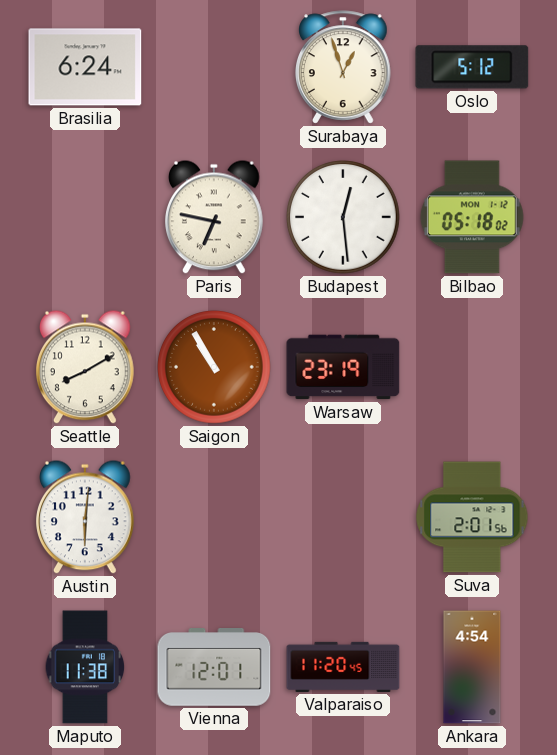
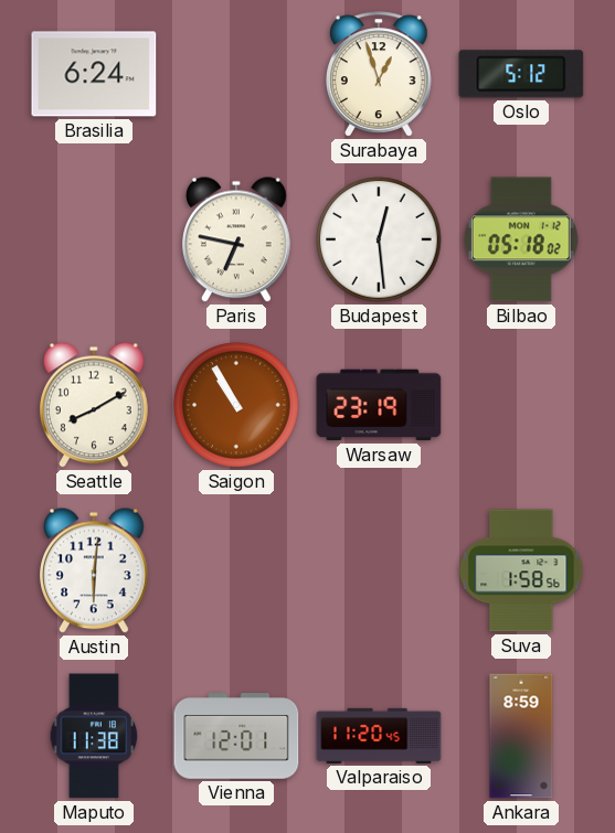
Suva: 2:01 -> 1:58
Ankara: 4:54 -> 8:59
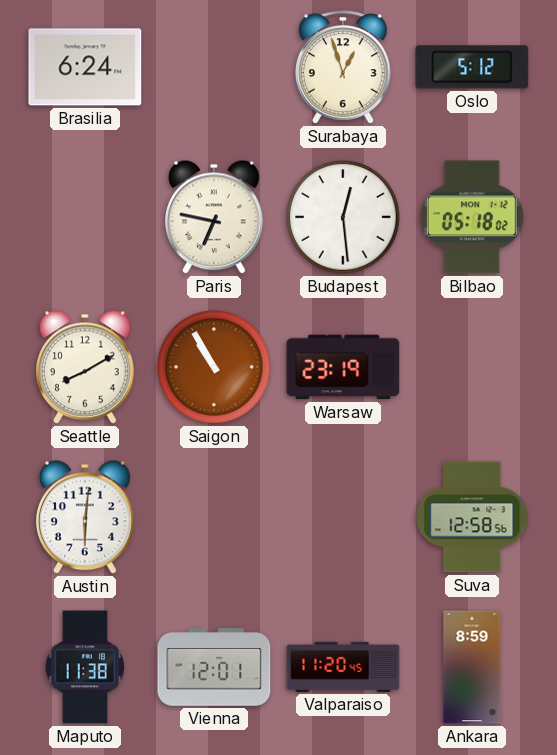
Suva: 1:58 -> 12:58
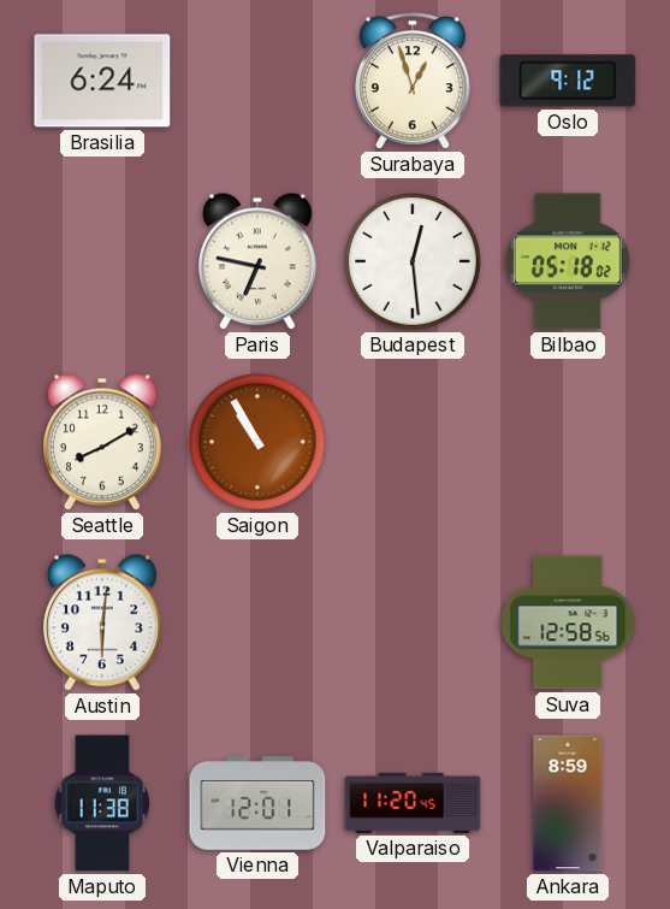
Oslo: 5:12 -> 9:12
Warsaw: 23:19 -> none
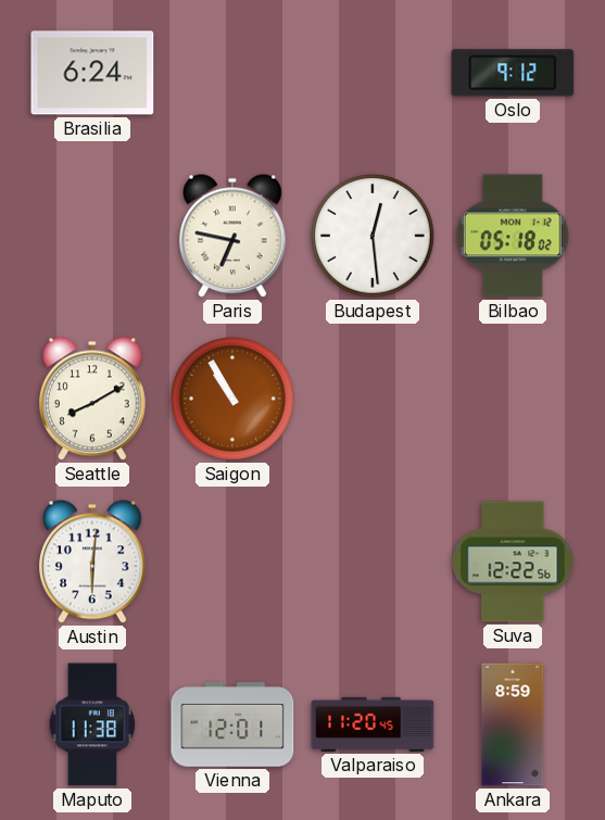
Surabaya: 12:57 -> none
Suva: 12:58 -> 12:22
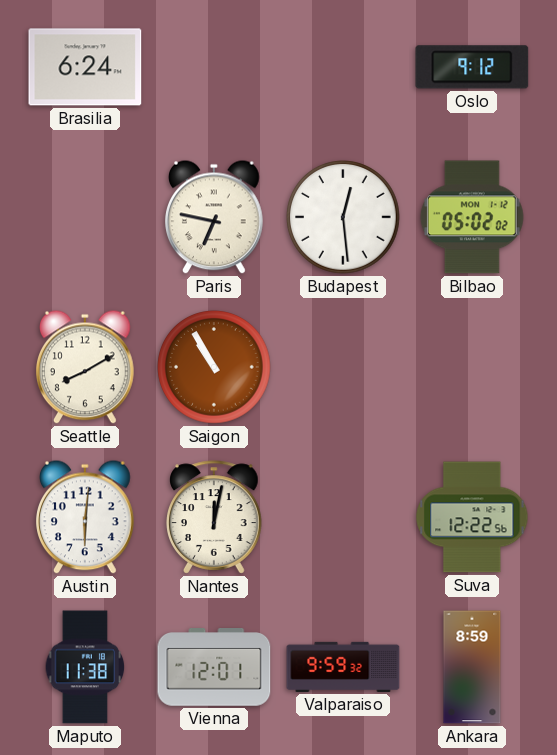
Bilbao: 05:18 -> 05:02
Nantes: none -> 12:02
Valparaiso: 11:20 -> 9:59
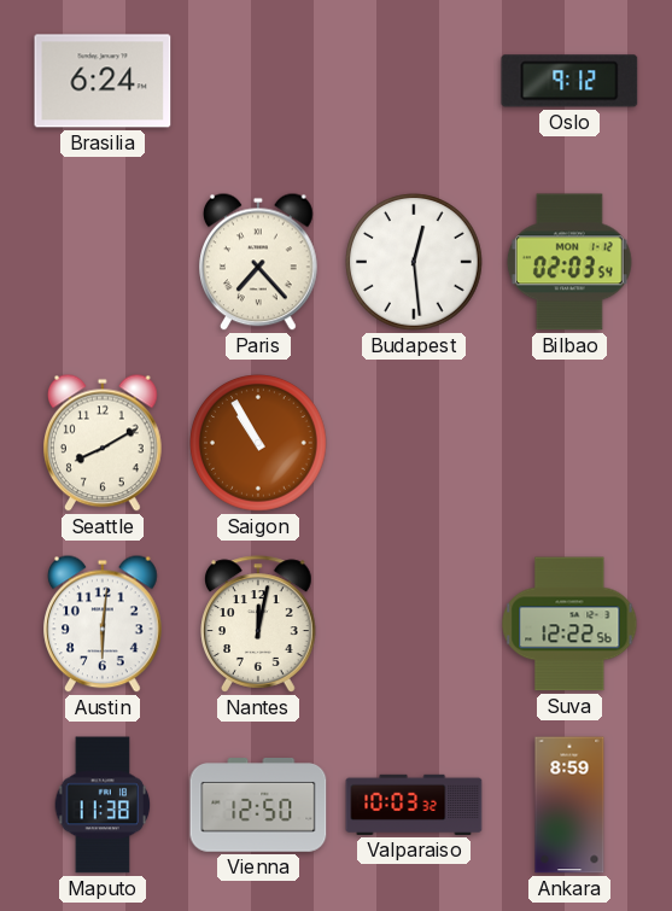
Paris: 6:47 -> 7:23
Bilbao: 05:02 -> 02:03
Vienna: 12:01 -> 12:50
Valparaiso: 9:59 -> 10:03
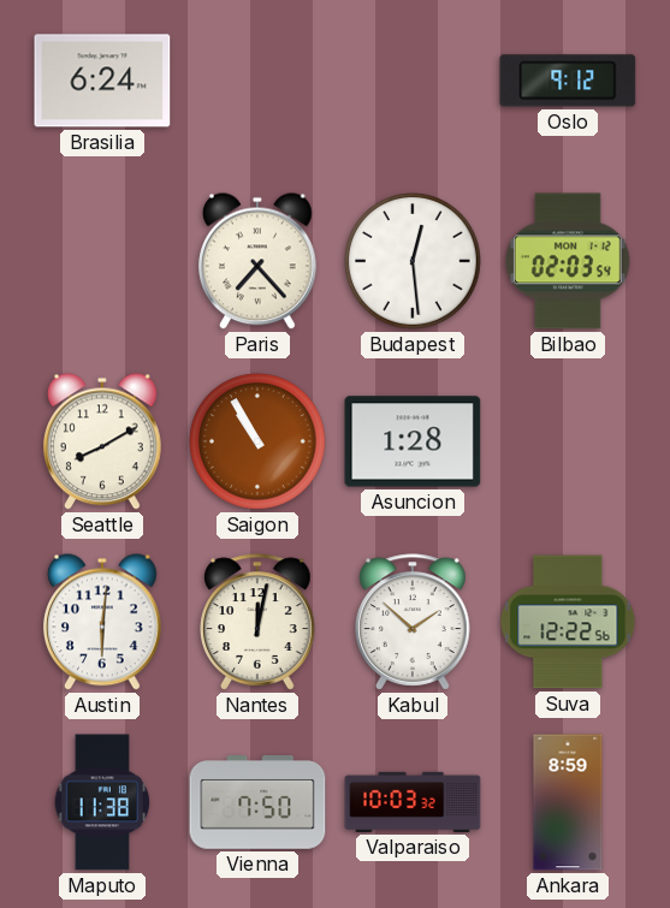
Asuncion: none -> 1:28
Kabul: none -> 1:52
Vienna: 12:50 -> 7:50
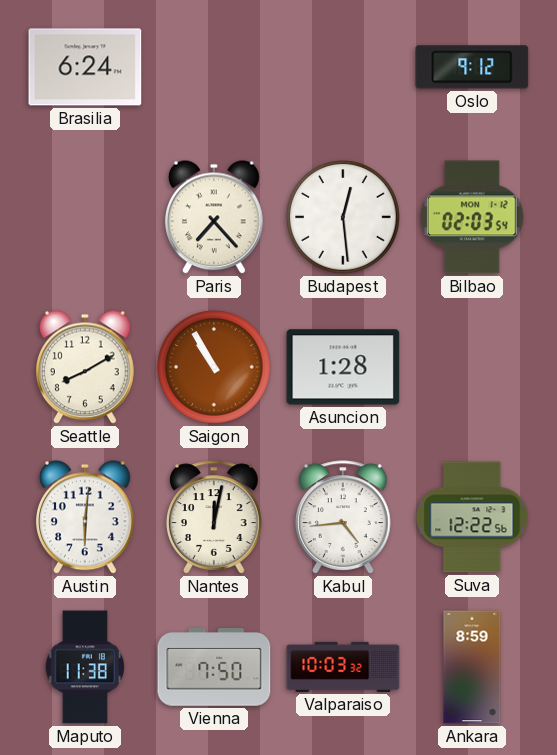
Kabul: 1:52 -> 4:44
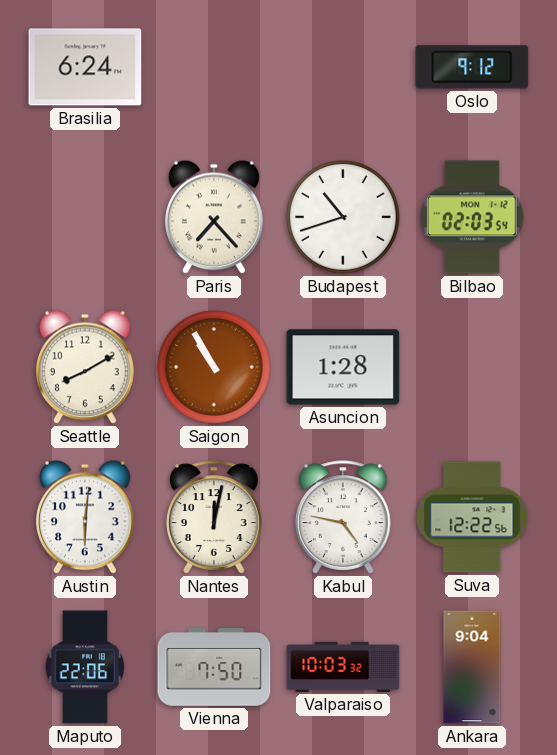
Budapest: 12:29 -> 10:42
Kabul: 4:44 -> 4:47
Maputo: 11:38 -> 22:06
Ankara: 8:59 -> 9:04
